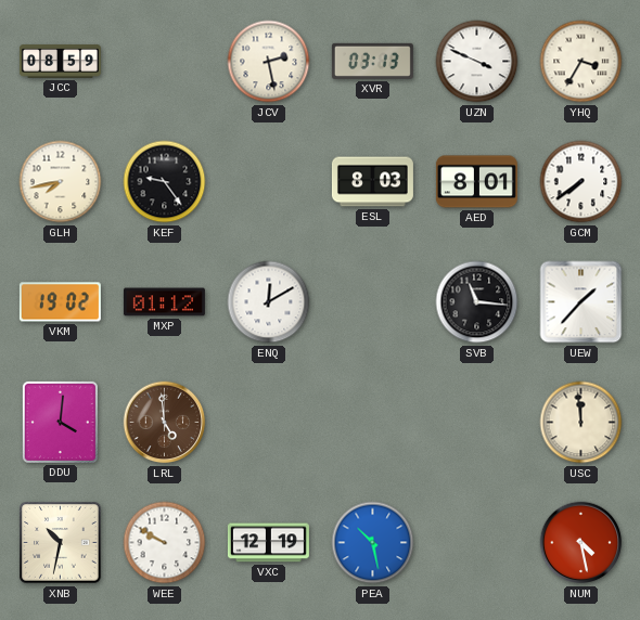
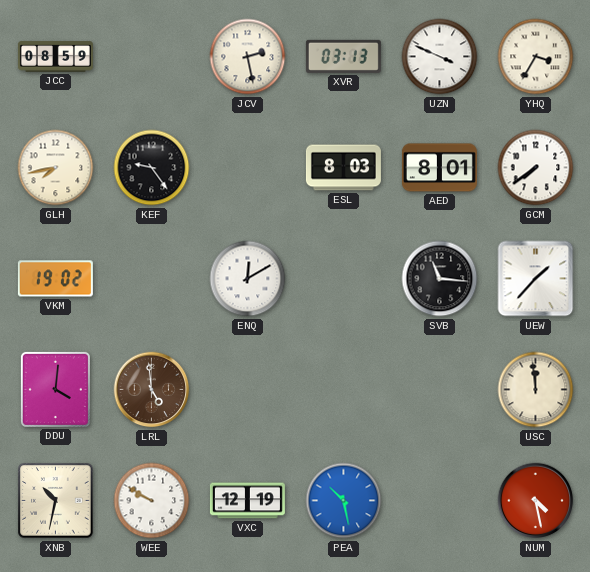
MXP: 01:12 -> none
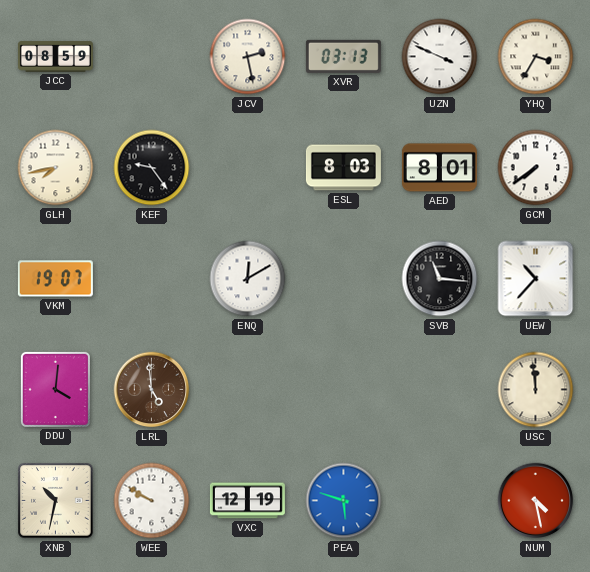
VKM: 19:02 -> 19:07
UEW: 1:37 -> 10:37
PEA: 10:28 -> 5:48
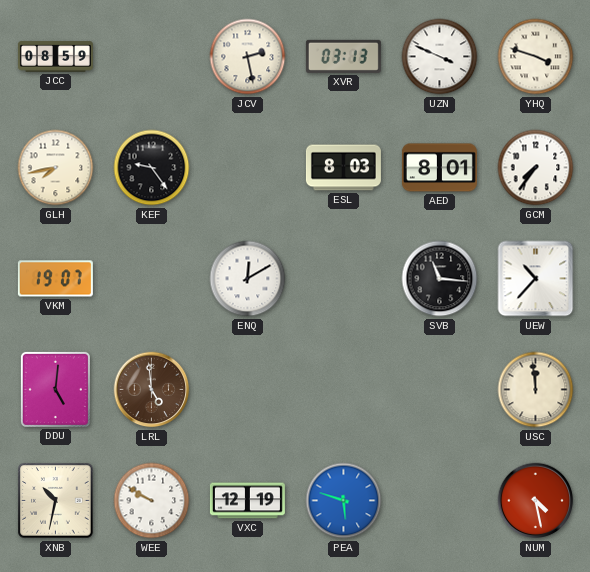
YHQ: 3:35 -> 3:48
GCM: 7:39 -> 7:36
DDU: 4:01 -> 5:01
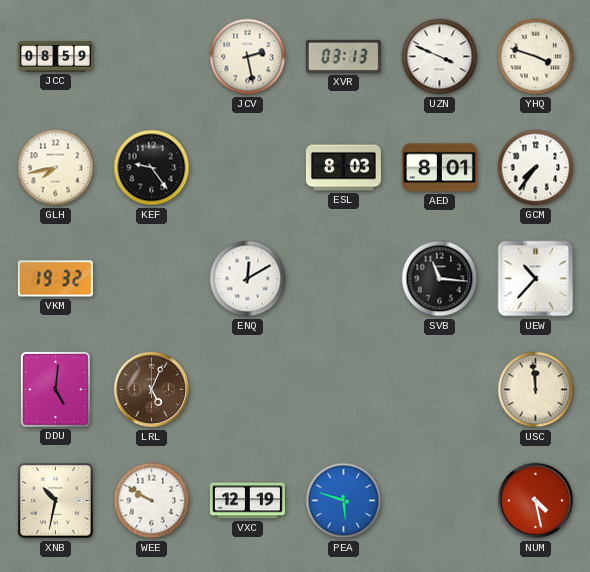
VKM: 19:07 -> 19:32
LRL: 4:59 -> 5:04
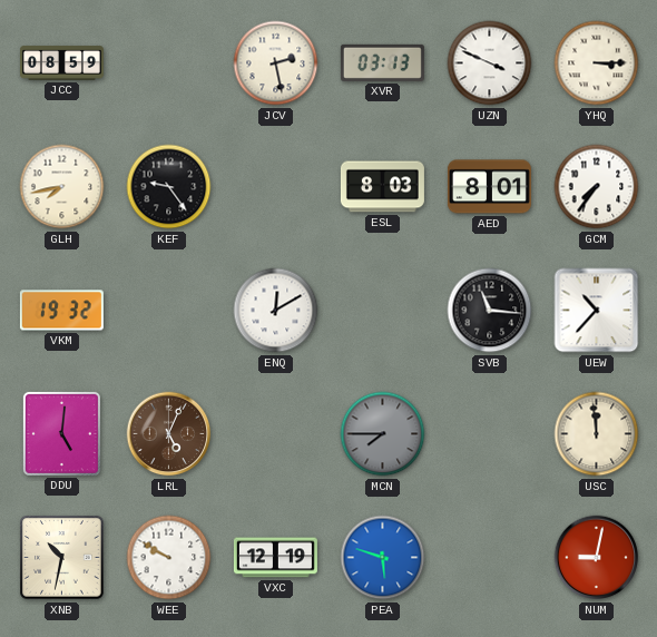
YHQ: 3:48 -> 3:15
MCN: none -> 7:45
NUM: 4:28 -> 9:02
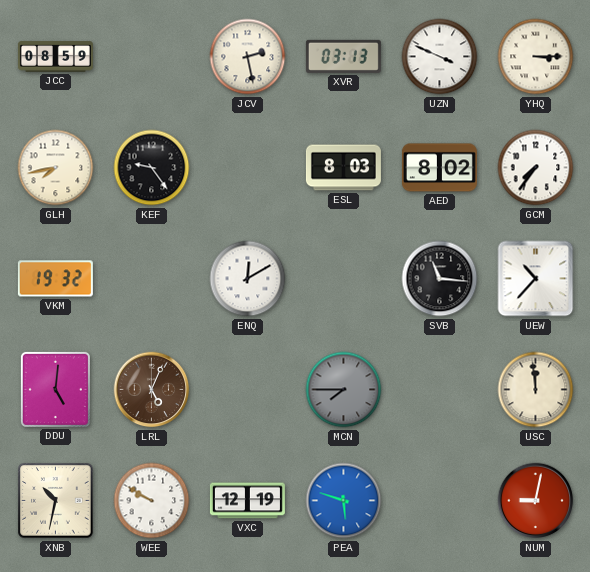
AED: 8:01 -> 8:02
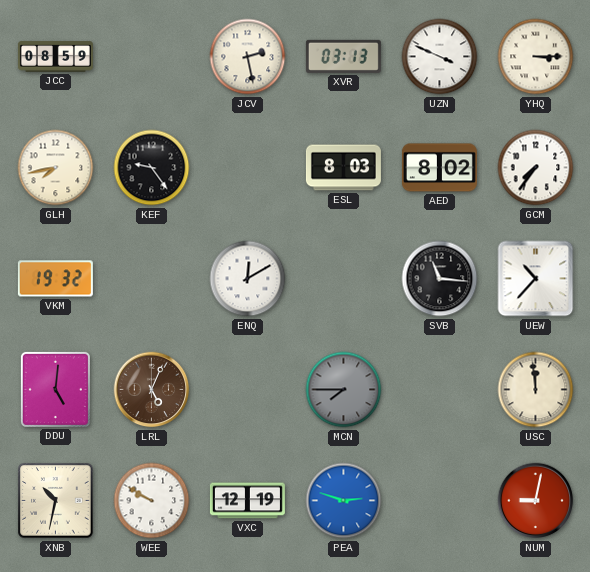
PEA: 5:48 -> 2:48
